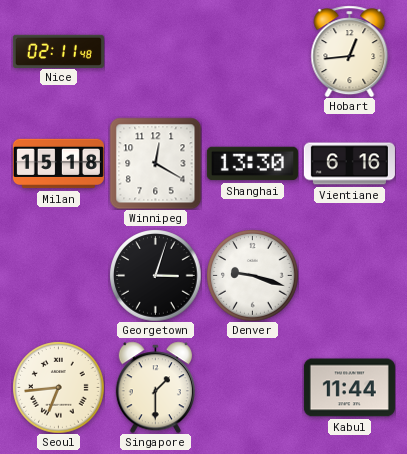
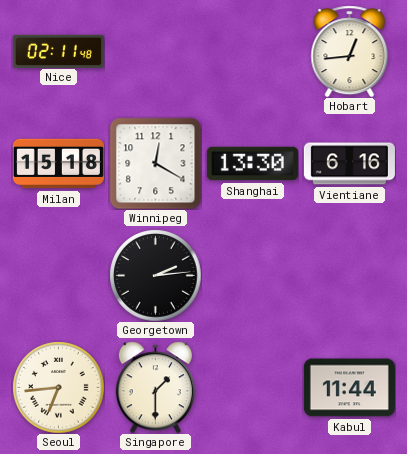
Georgetown: 3:03 -> 2:14
Denver: 9:18 -> none
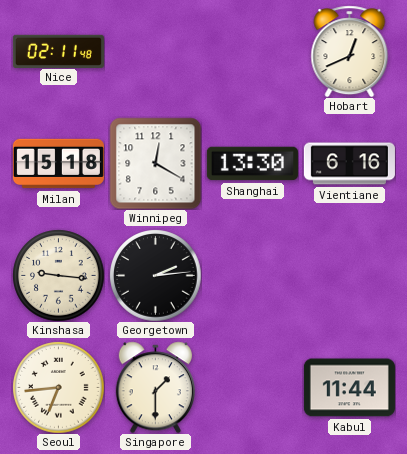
Hobart: 12:44 -> 12:41
Kinshasa: none -> 9:16
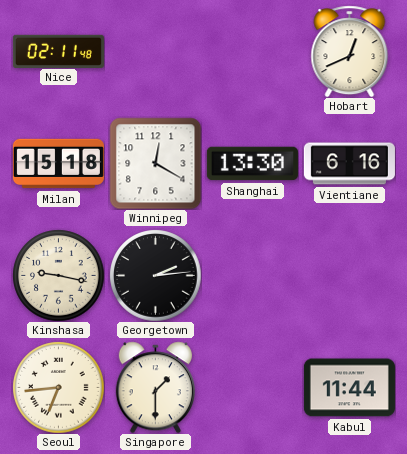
Kinshasa: 9:16 -> 9:17
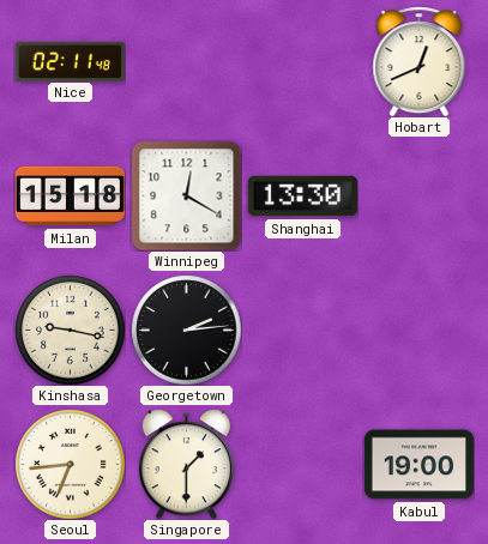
Vientiane: 6:16 -> none
Kabul: 11:44 -> 19:00
